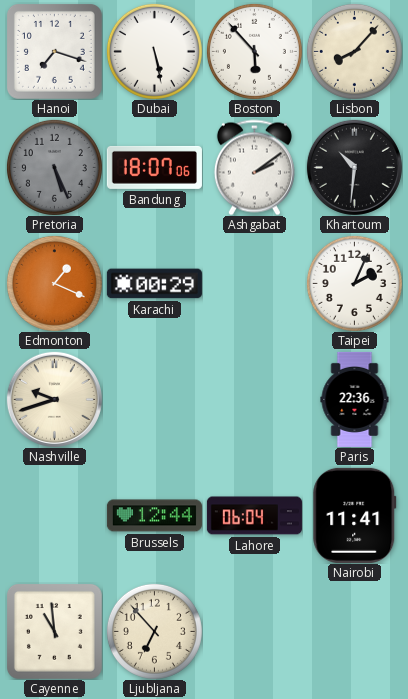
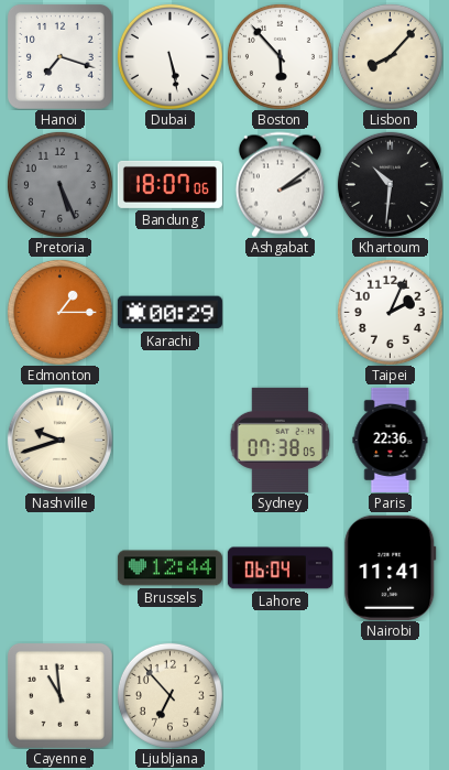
Edmonton: 1:19 -> 1:15
Sydney: none -> 07:38
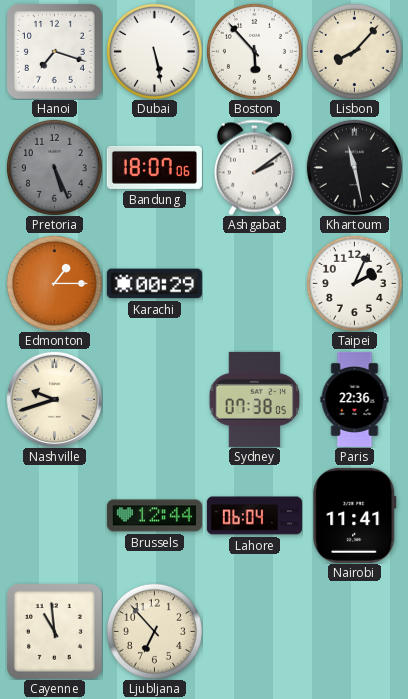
Khartoum: 10:31 -> 11:28
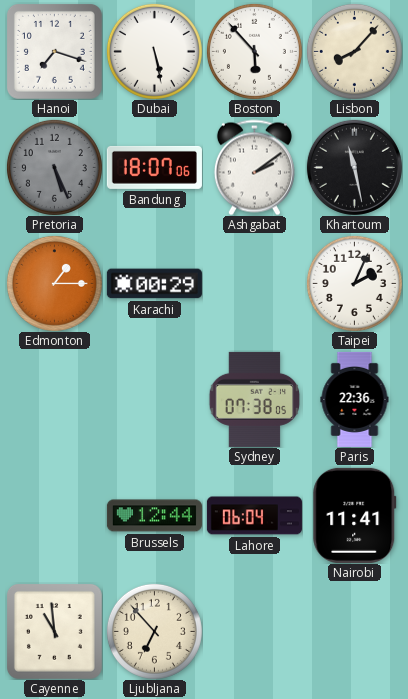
Nashville: 9:42 -> none
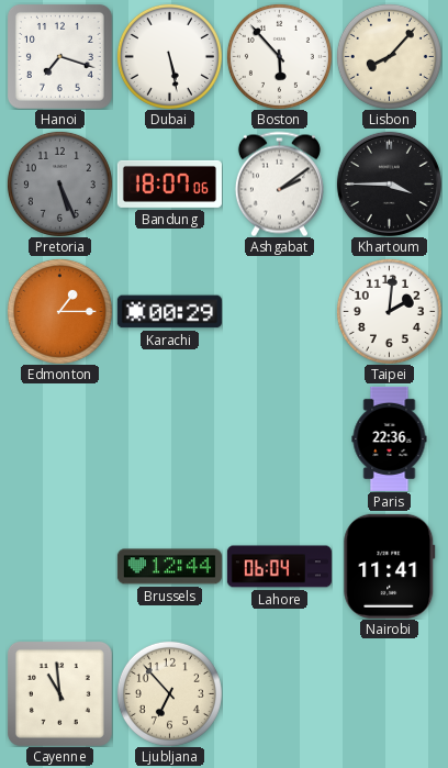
Khartoum: 11:28 -> 3:45
Taipei: 2:04 -> 2:01
Sydney: 07:38 -> none
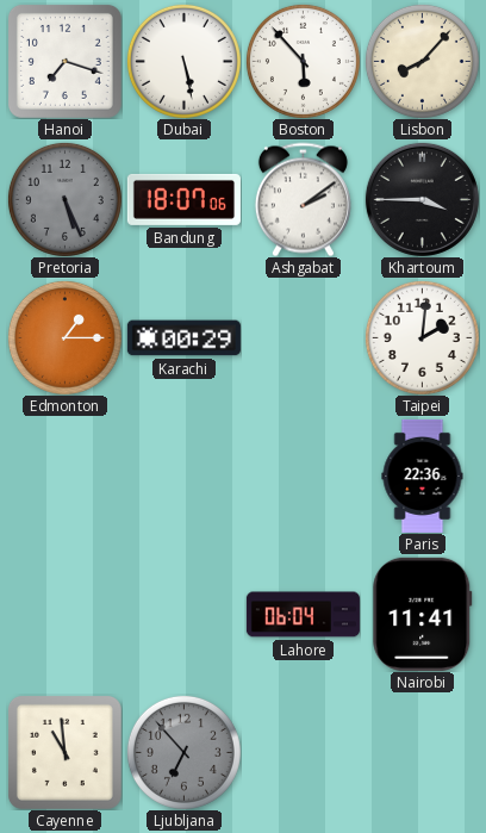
Brussels: 12:44 -> none
Ljubljana dial: cream -> grey
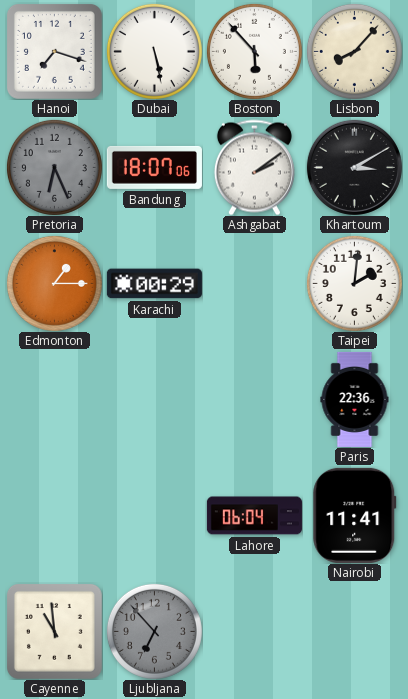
Pretoria: 5:26 -> 6:26
Khartoum: 3:45 -> 3:10
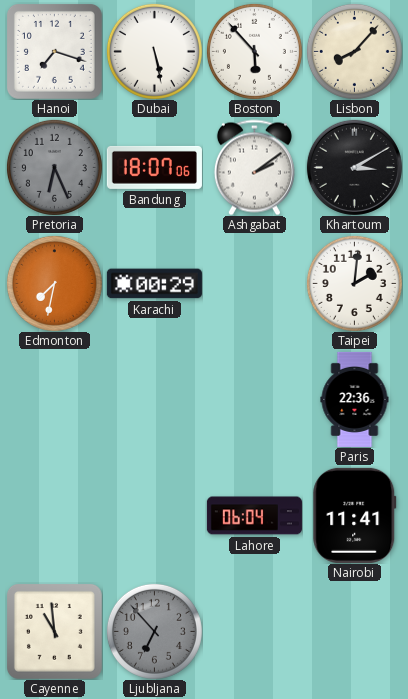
Edmonton: 1:15 -> 7:32
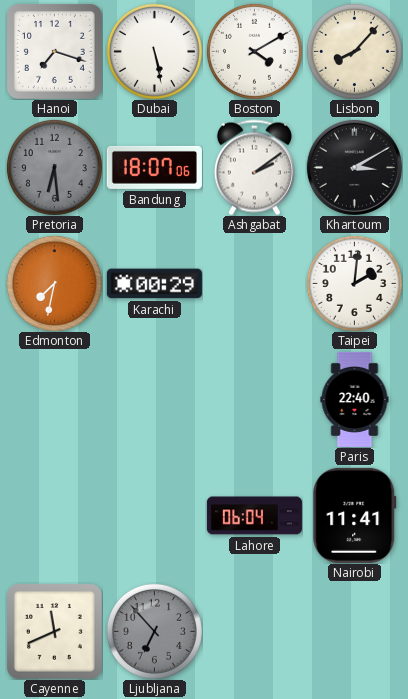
Boston: 5:53 -> 4:10
Pretoria: 6:26 -> 6:29
Paris: 22:36 -> 22:40
Cayenne: 10:59 -> 11:41
